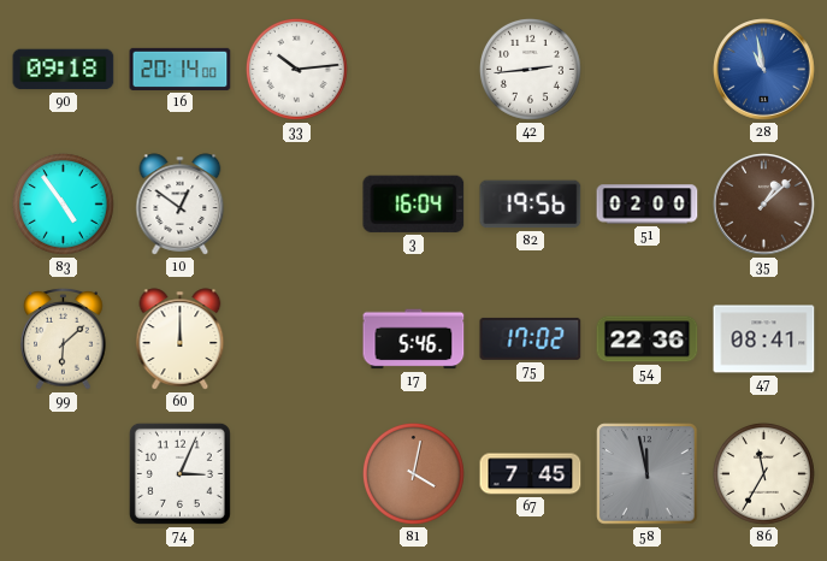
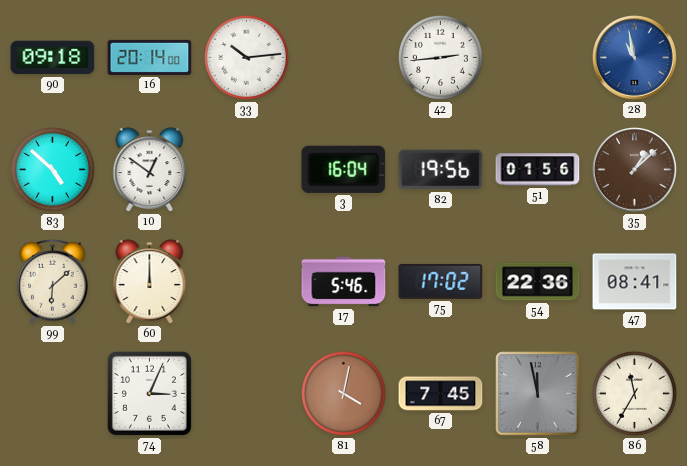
83: 4:54 -> 4:52
51: 02:00 -> 01:56
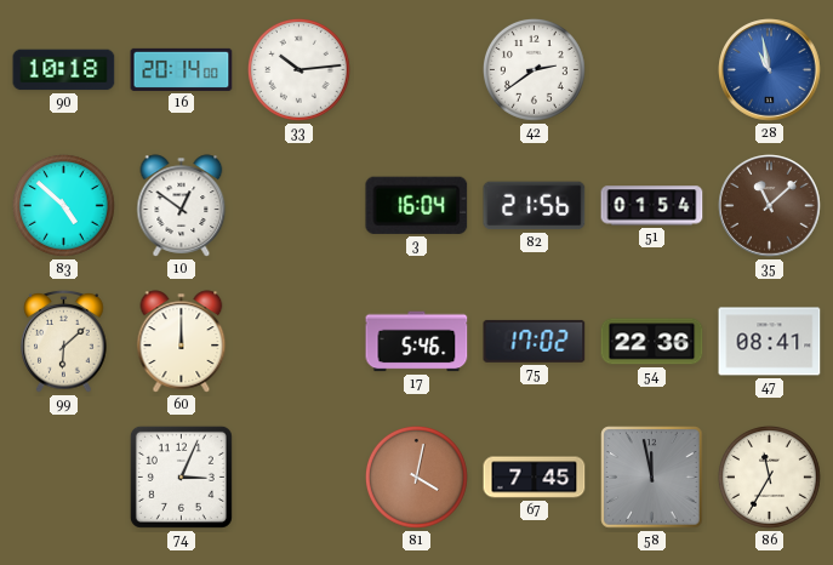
90: 09:18 -> 10:18
42: 2:44 -> 2:39
82: 19:56 -> 21:56
51: 01:56 -> 01:54
35: 1:08 -> 11:08
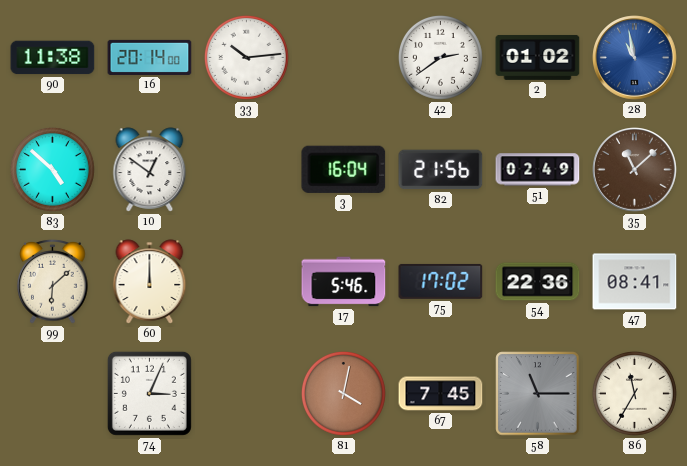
90: 10:18 -> 11:38
2: none -> 01:02
51: 01:54 -> 02:49
58: 11:58 -> 11:15
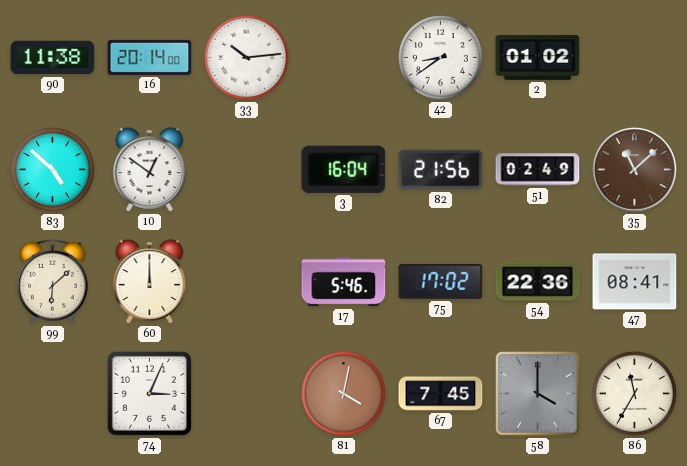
42: 2:39 -> 8:39
28: 10:58 -> none
58: 11:15 -> 4:00
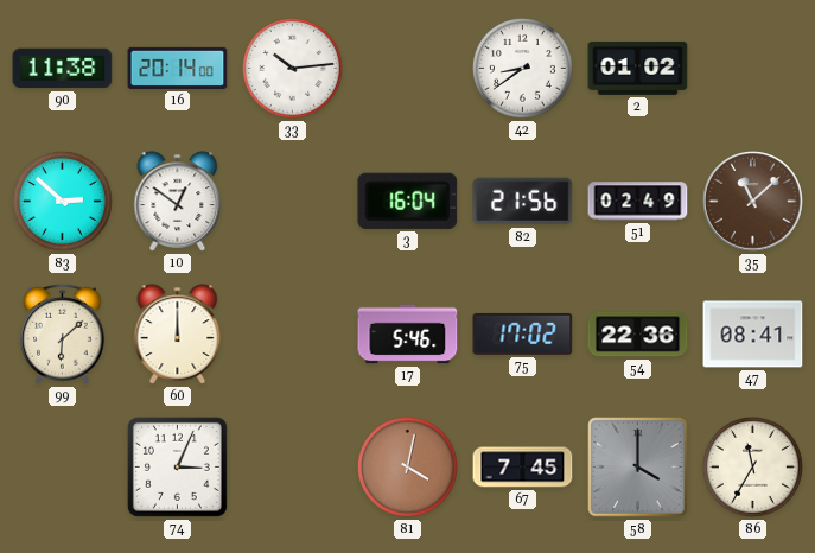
83: 4:52 -> 2:52
